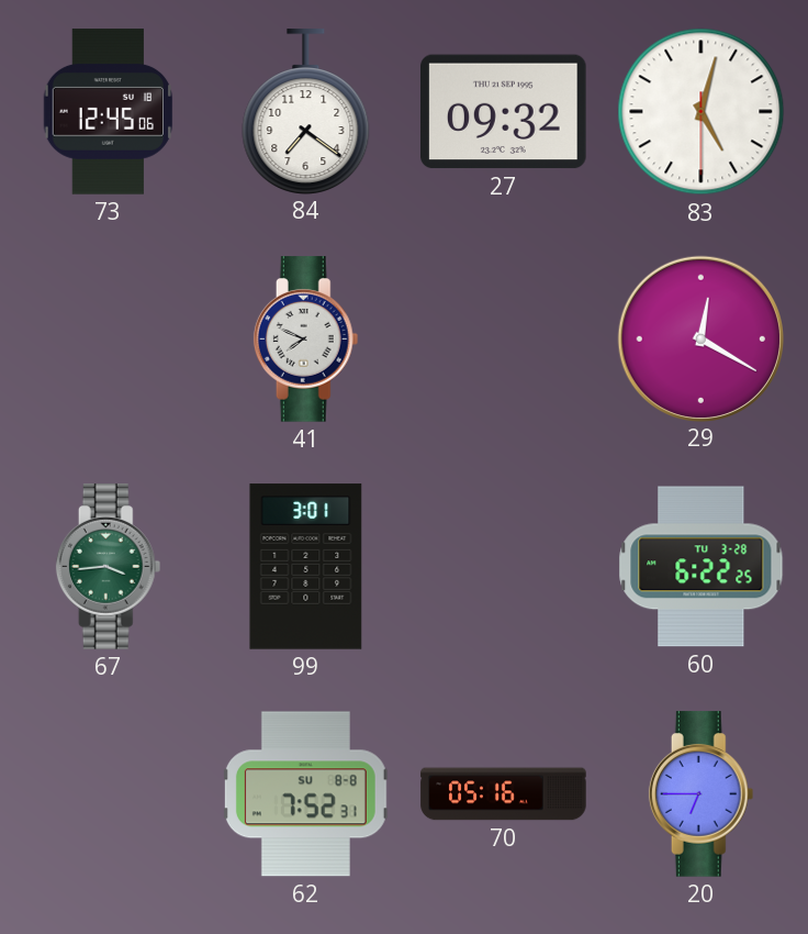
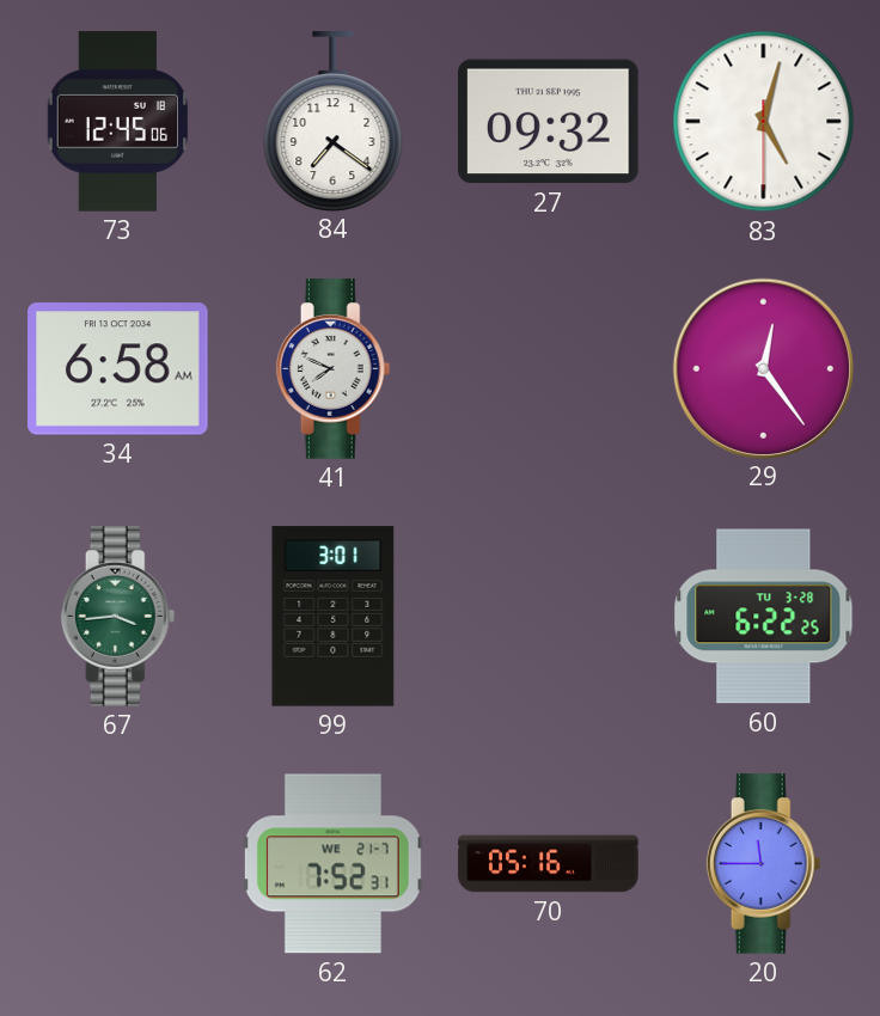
34: none -> 6:58
29: 12:20 -> 12:24
62 date: SU 8-8 -> WE 21-7
20: 6:45 -> 11:45
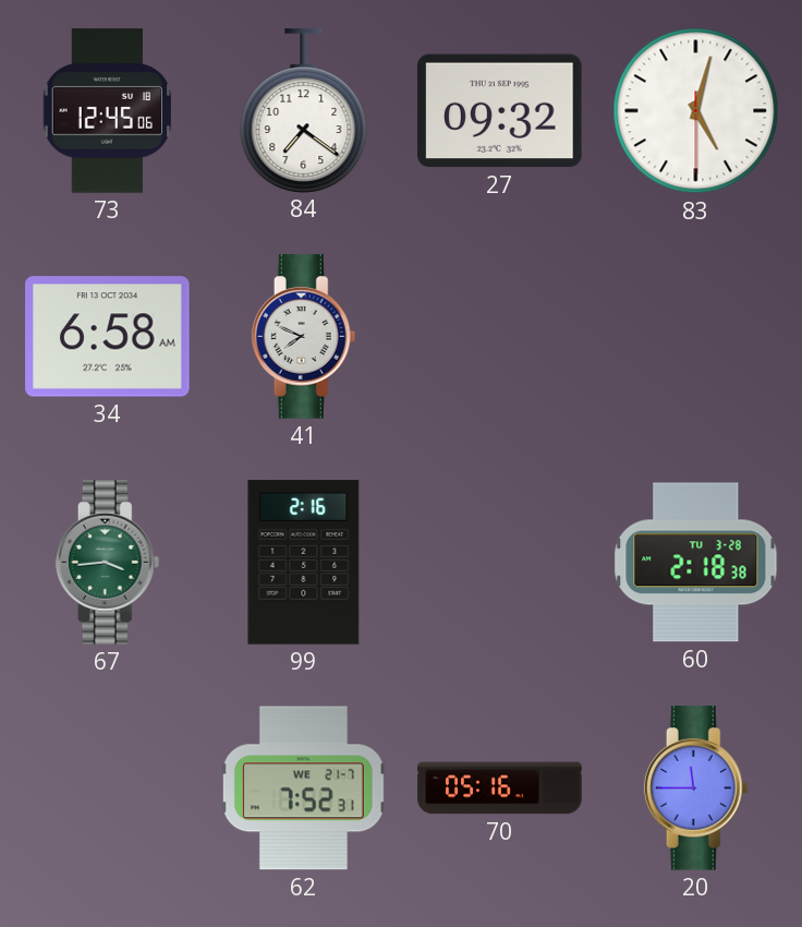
29: 12:24 -> none
99: 3:01 -> 2:16
60: 6:22 -> 2:18
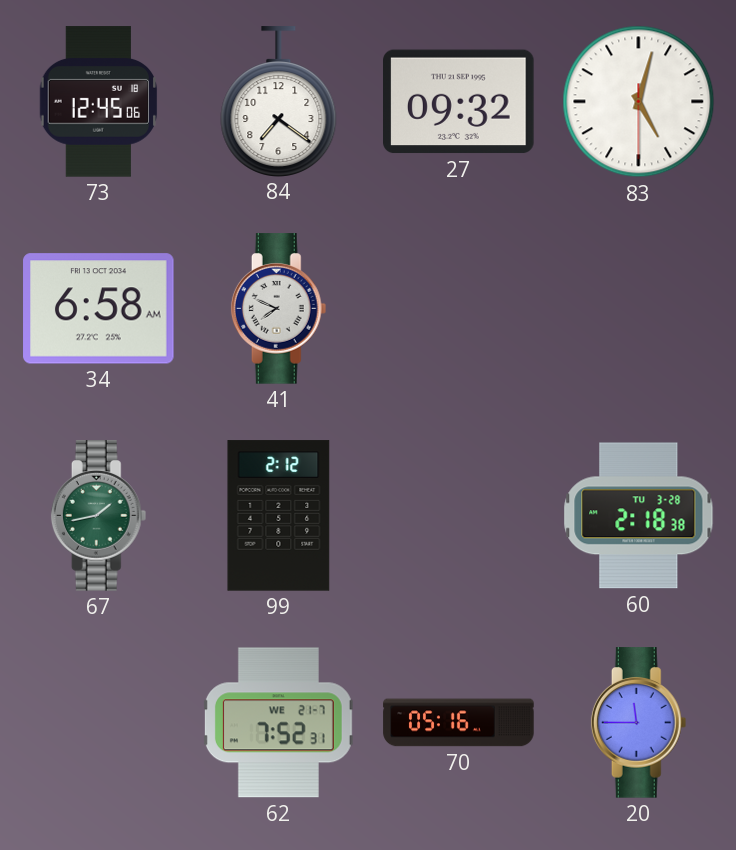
67: 3:44 -> 1:43
99: 2:16 -> 2:12
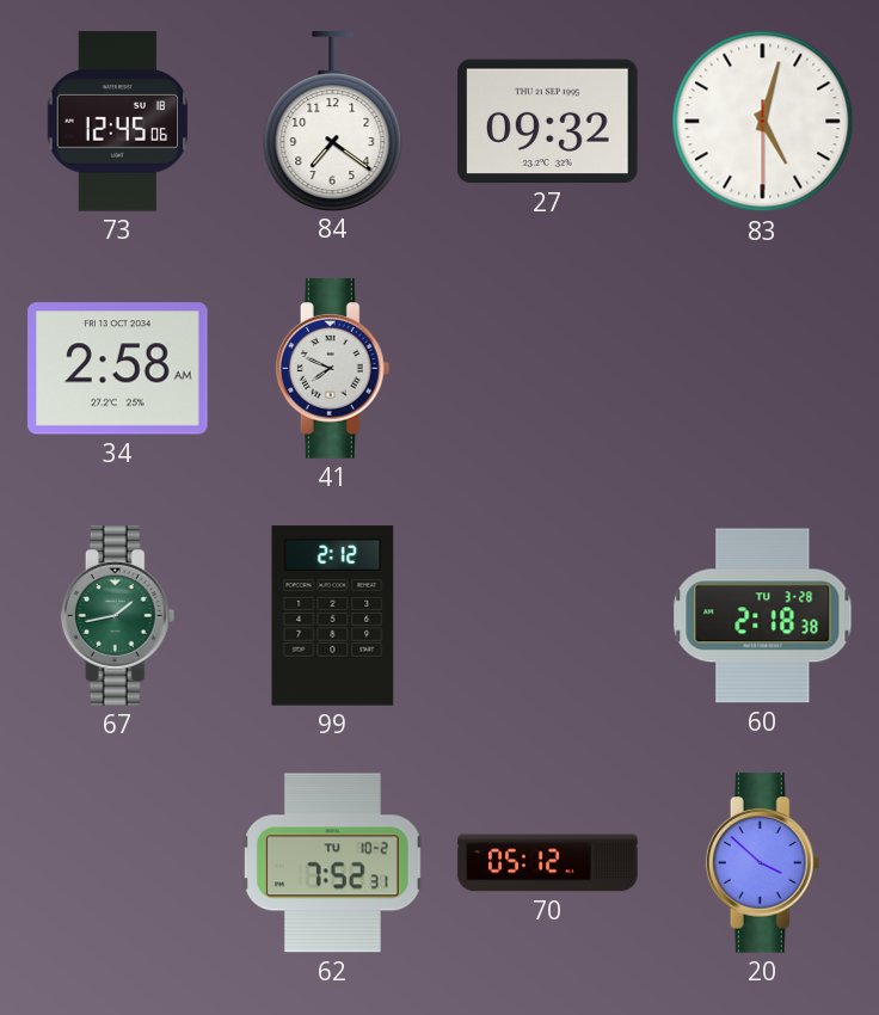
34: 6:58 -> 2:58
62 date: WE 21-7 -> TU 10-2
70: 05:16 -> 05:12
20: 11:45 -> 3:52
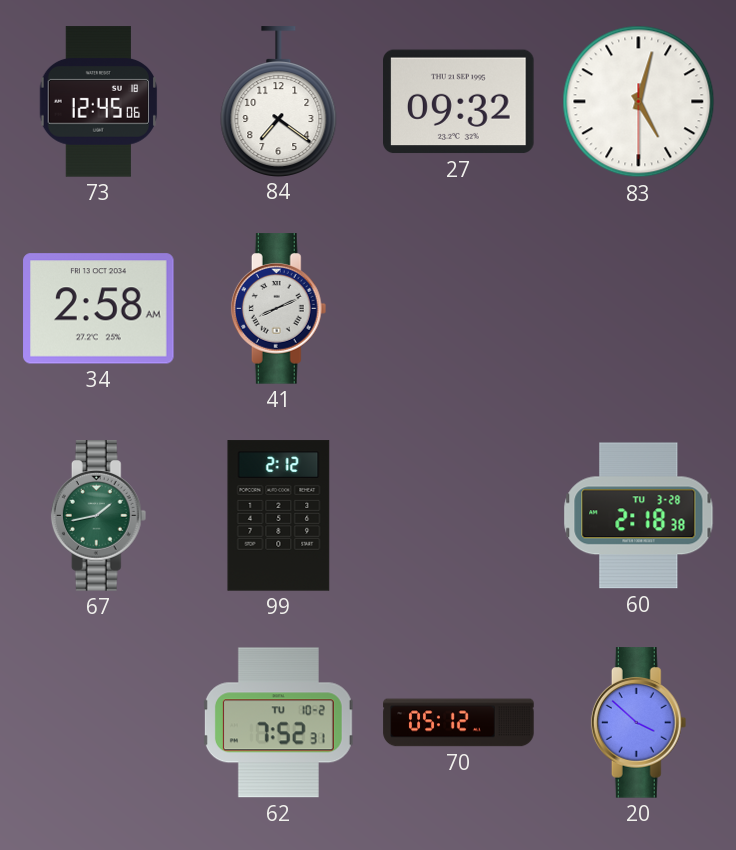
41: 7:49 -> 8:11
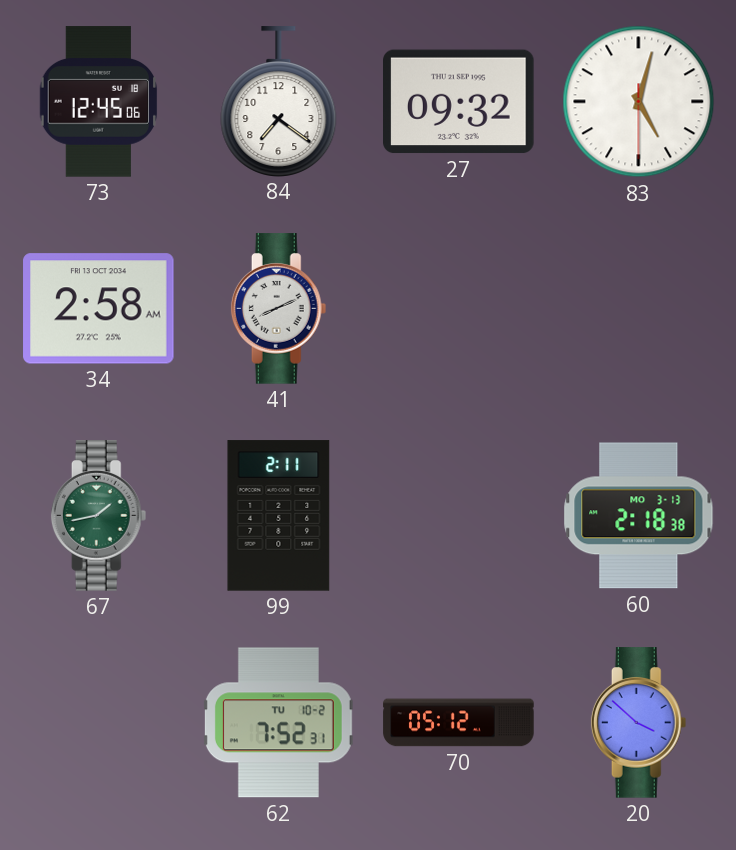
99: 2:12 -> 2:11
60 date: TU 3-28 -> MO 3-13
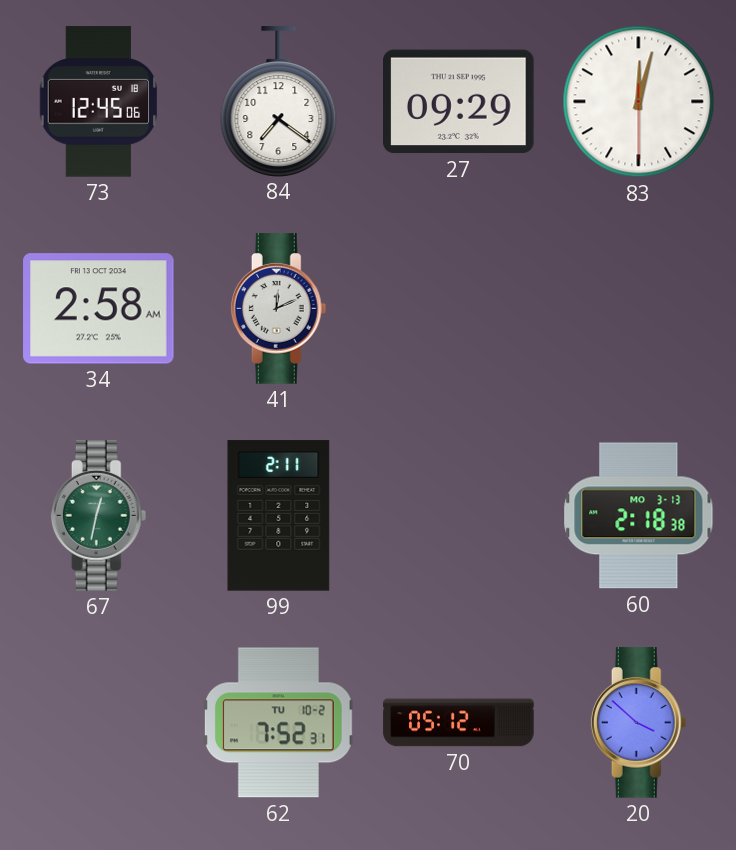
27: 09:32 -> 09:29
83: 5:02 -> 12:02
41: 8:11 -> 12:11
67: 1:43 -> 12:32
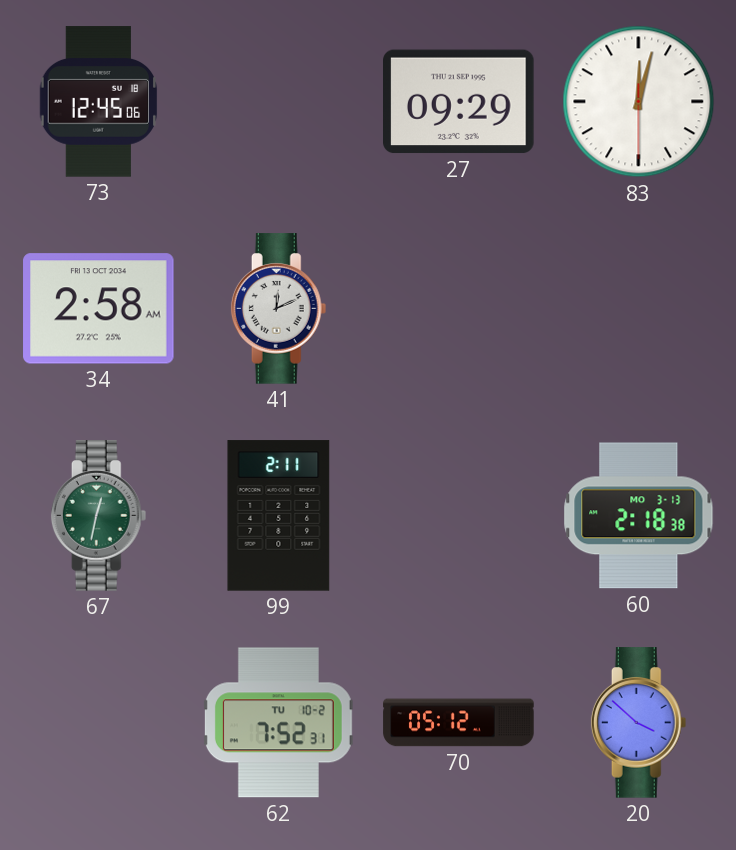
84: 7:21 -> none
